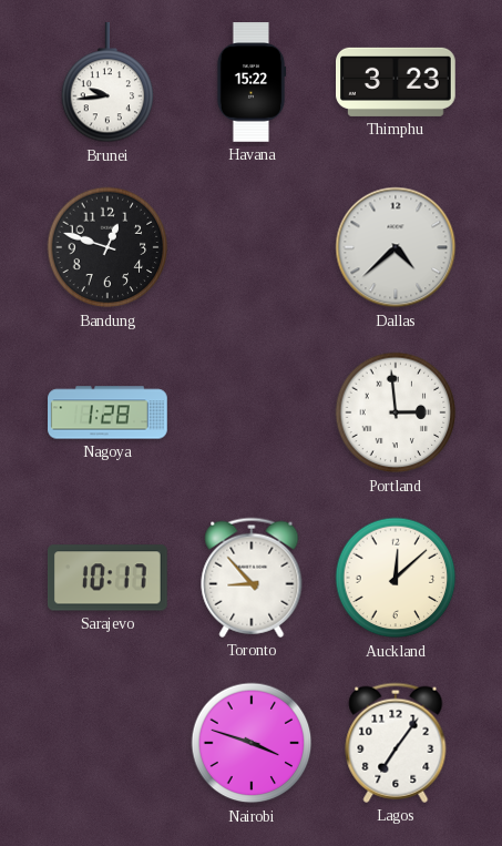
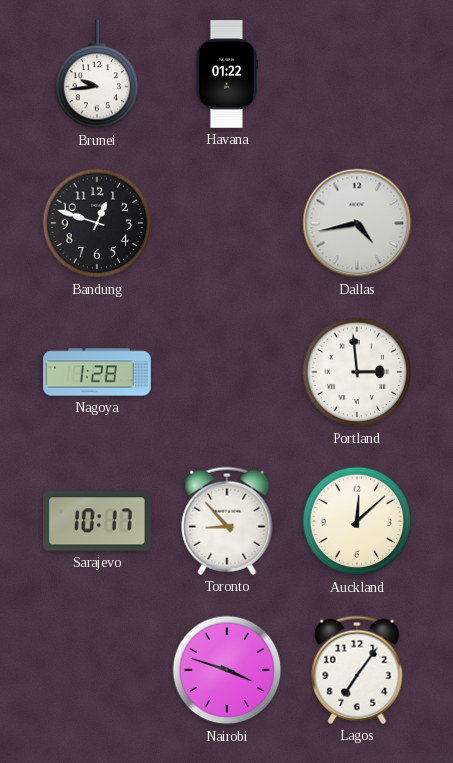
Havana: 15:22 -> 01:22
Thimphu: 3:23 -> none
Dallas: 4:38 -> 4:43
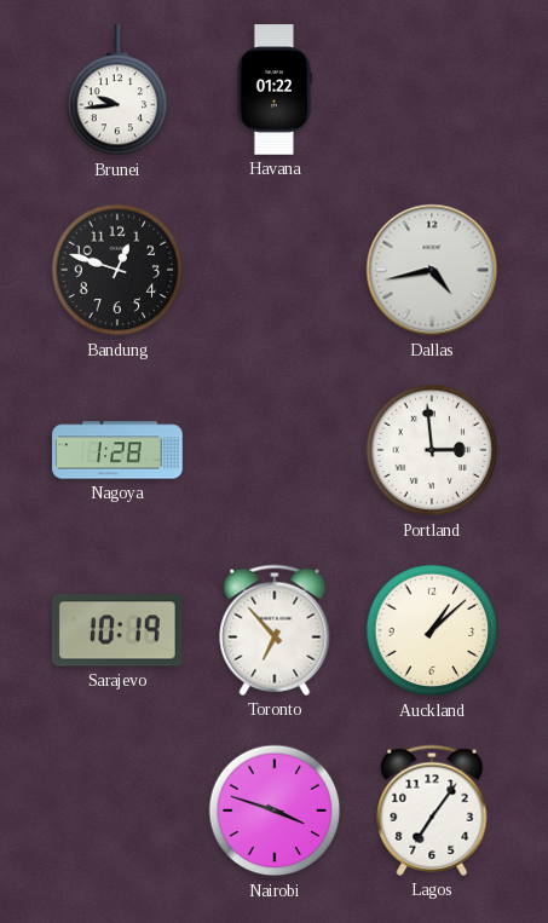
Sarajevo: 10:17 -> 10:19
Toronto: 8:53 -> 6:53
Auckland: 12:08 -> 1:08
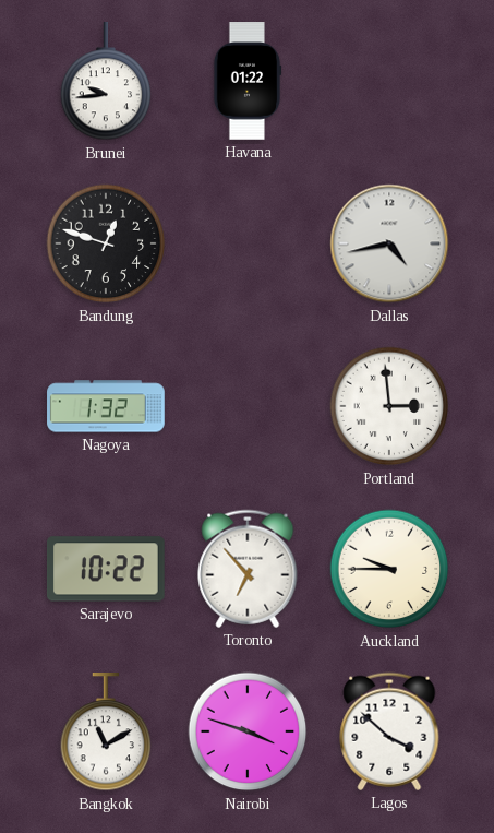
Nagoya: 1:28 -> 1:32
Sarajevo: 10:19 -> 10:22
Auckland: 1:08 -> 9:45
Bangkok: none -> 11:10
Lagos: 7:06 -> 3:52
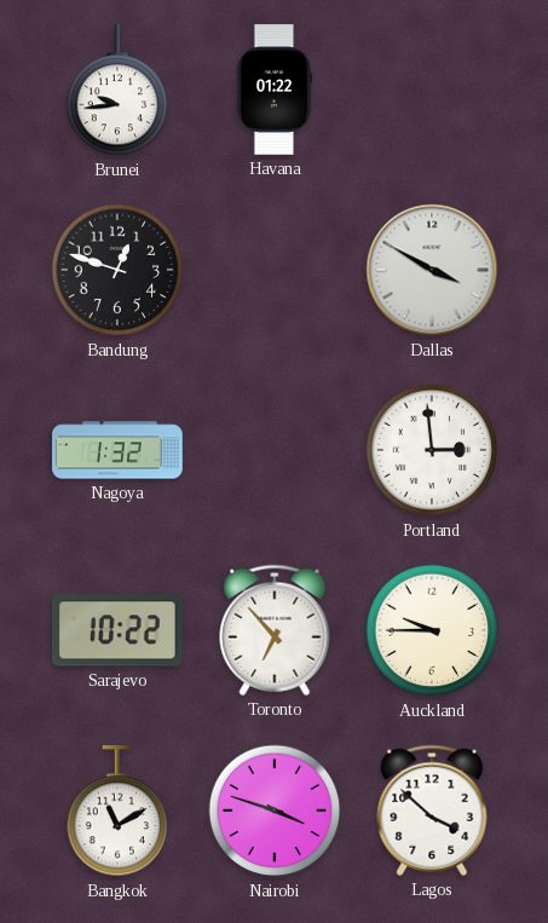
Dallas: 4:43 -> 3:50
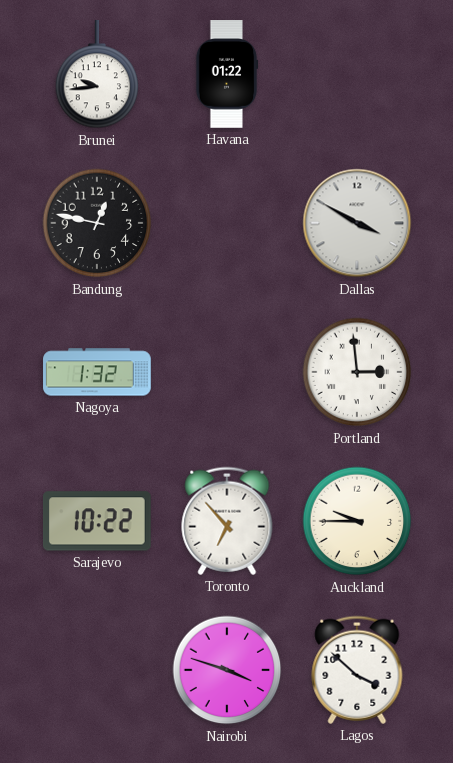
Bandung: 12:48 -> 12:47
Bangkok: 11:10 -> none
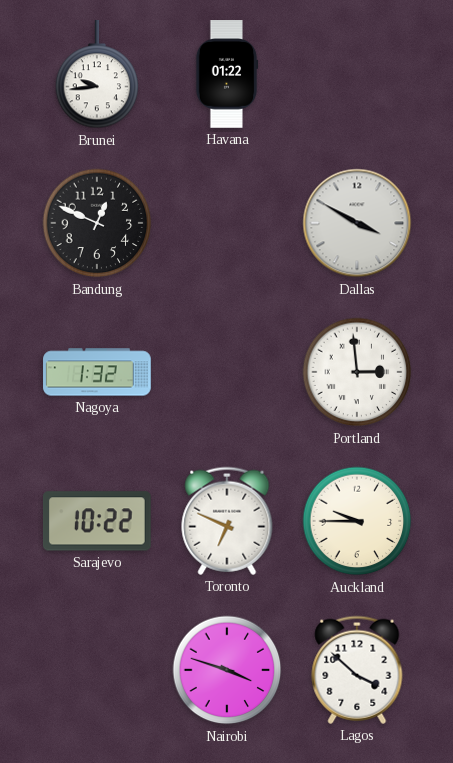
Bandung: 12:47 -> 12:49
Toronto: 6:53 -> 6:49
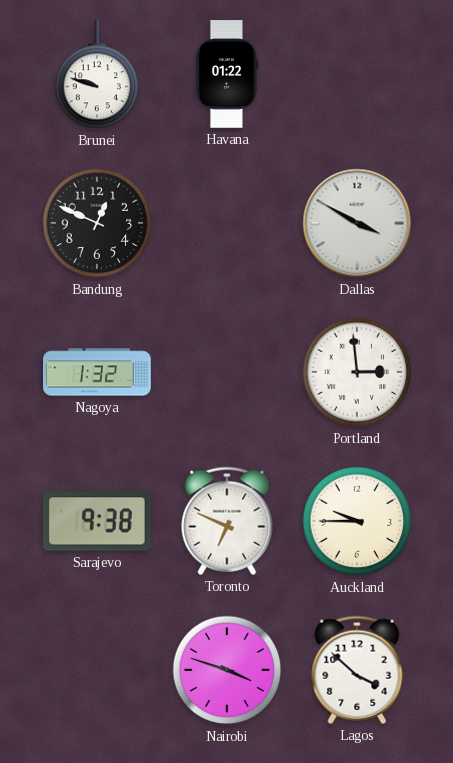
Brunei: 9:44 -> 9:48
Sarajevo: 10:22 -> 9:38
